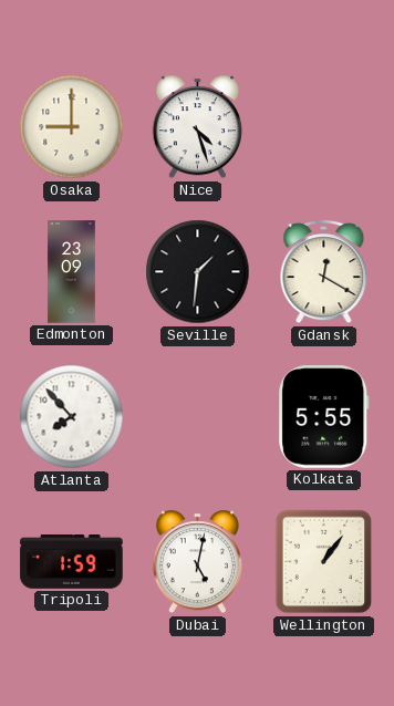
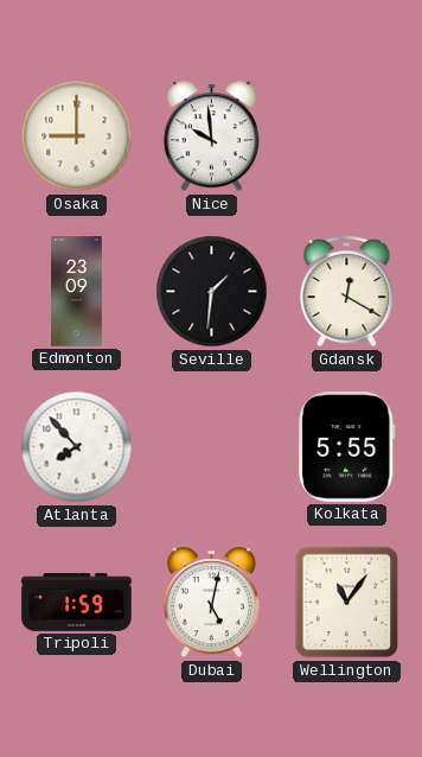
Nice: 4:27 -> 9:59
Wellington: 1:06 -> 11:06
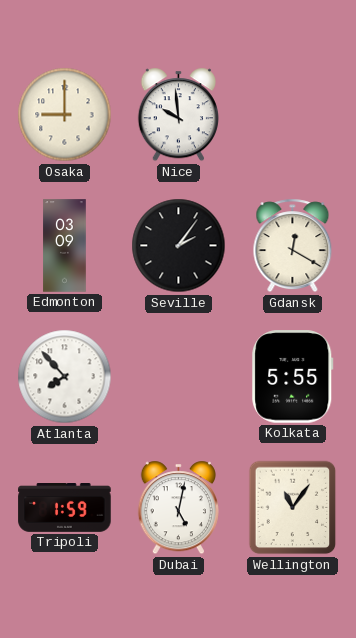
Edmonton: 23:09 -> 03:09
Seville: 1:31 -> 2:06
